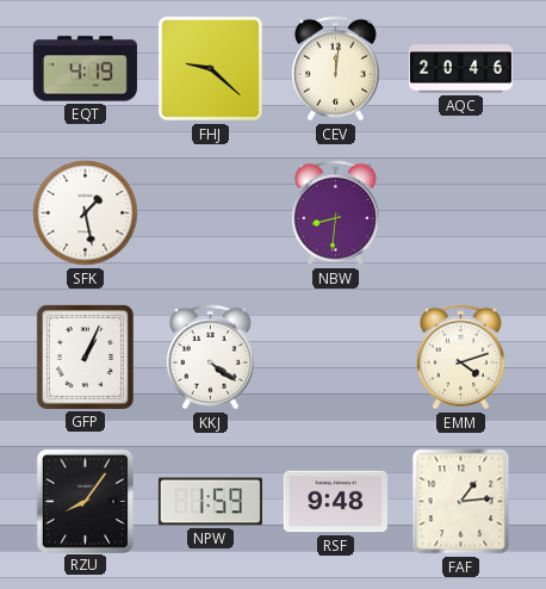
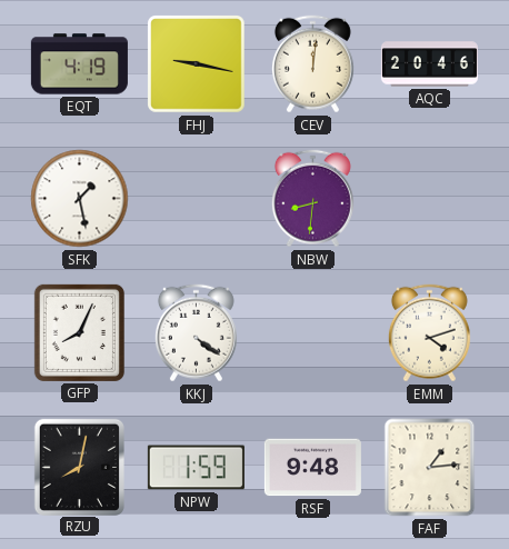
FHJ: 9:22 -> 9:17
GFP: 1:04 -> 8:04
RZU: 8:06 -> 8:02
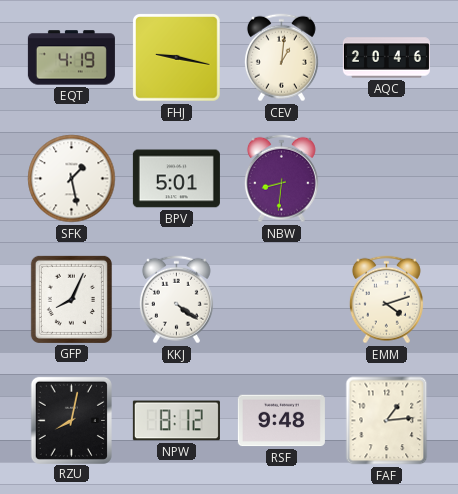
CEV: 12:01 -> 1:01
BPV: none -> 5:01
NPW: 1:59 -> 8:12
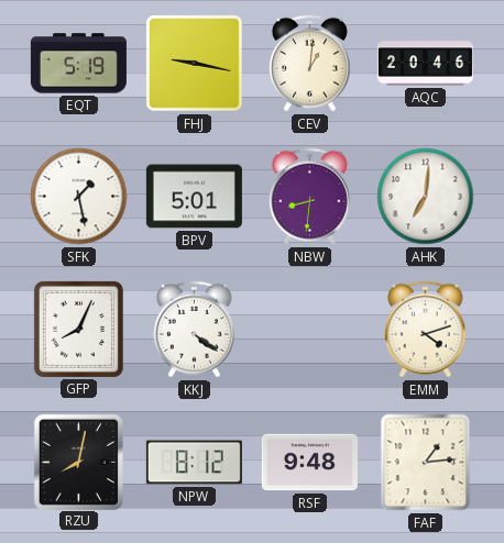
EQT: 4:19 -> 5:19
AHK: none -> 7:01
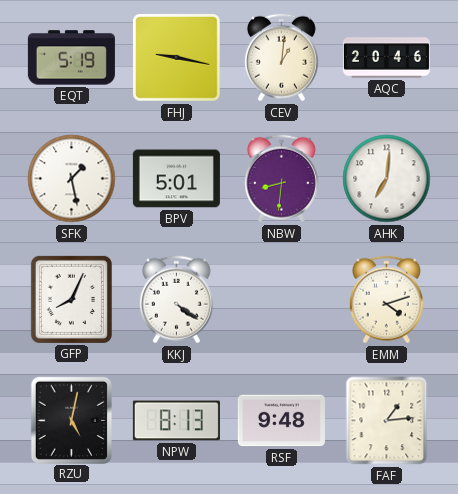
RZU: 8:02 -> 5:02
NPW: 8:12 -> 8:13
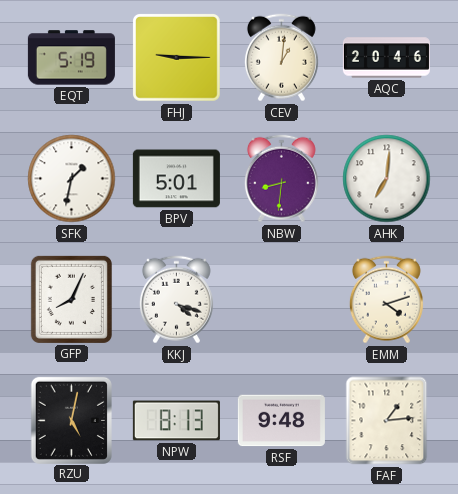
FHJ: 9:17 -> 9:15
SFK: 1:28 -> 1:32
KKJ: 4:21 -> 4:18
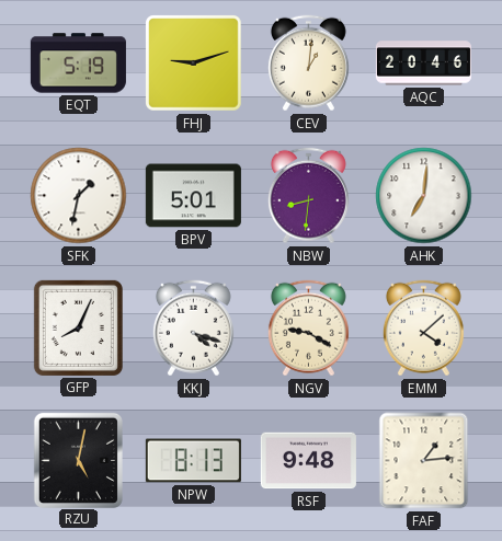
FHJ: 9:15 -> 9:12
NGV: none -> 9:20
EMM: 4:12 -> 4:08
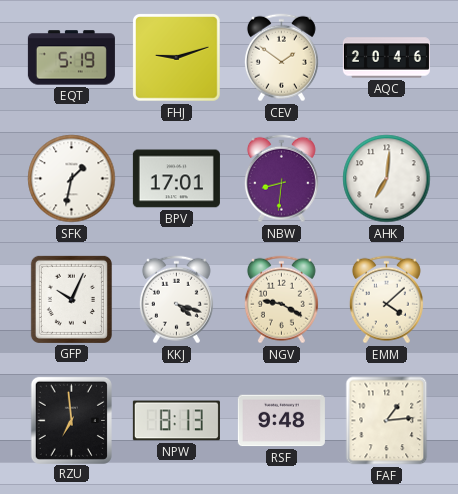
CEV: 1:01 -> 1:51
BPV: 5:01 -> 17:01
GFP: 8:04 -> 10:04
RZU: 5:02 -> 6:59
